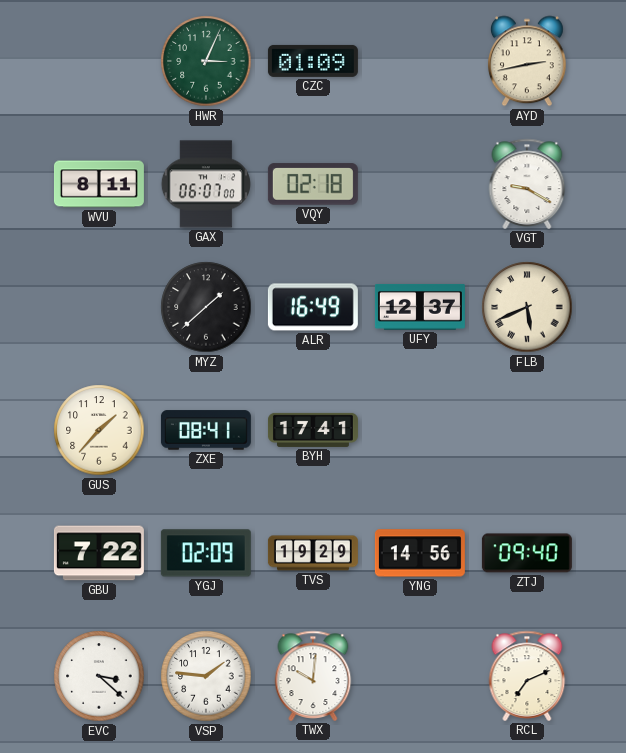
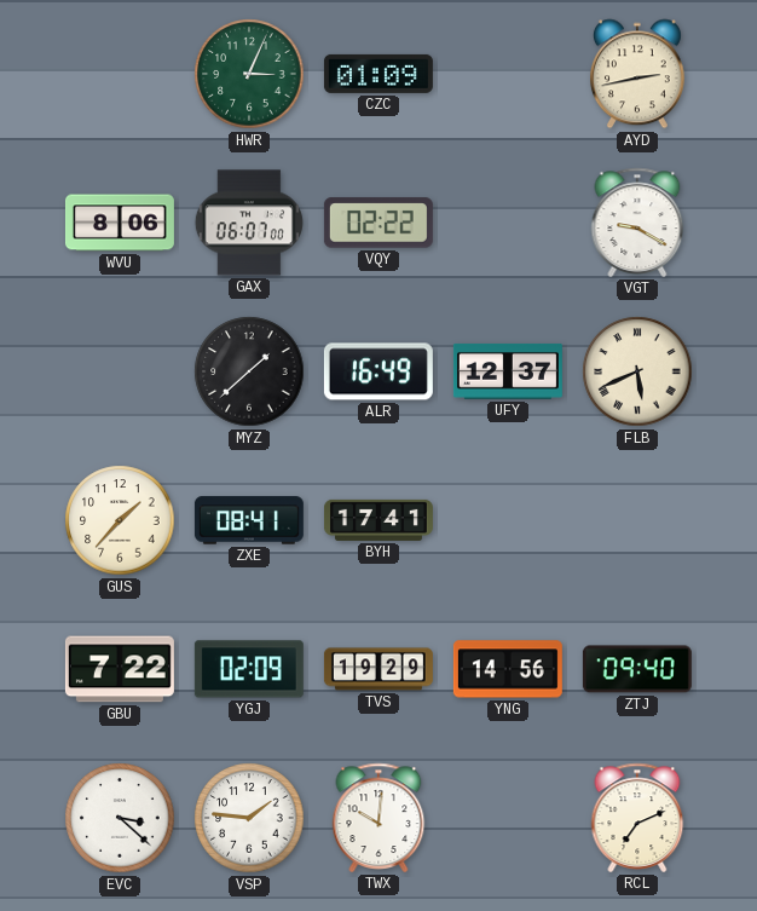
WVU: 8:11 -> 8:06
VQY: 02:18 -> 02:22
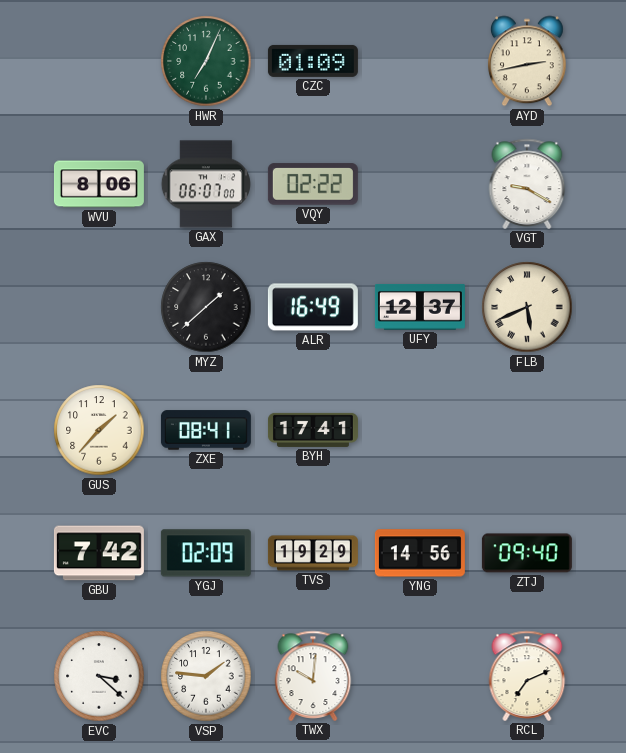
HWR: 3:04 -> 7:04
GBU: 7:22 -> 7:42
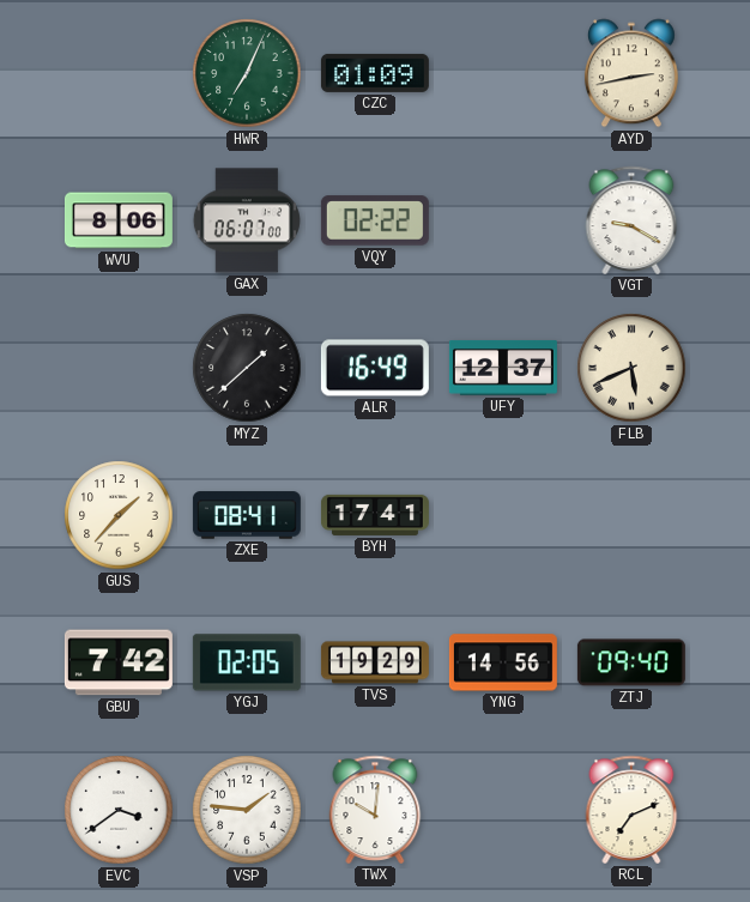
YGJ: 02:09 -> 02:05
EVC: 3:22 -> 3:39
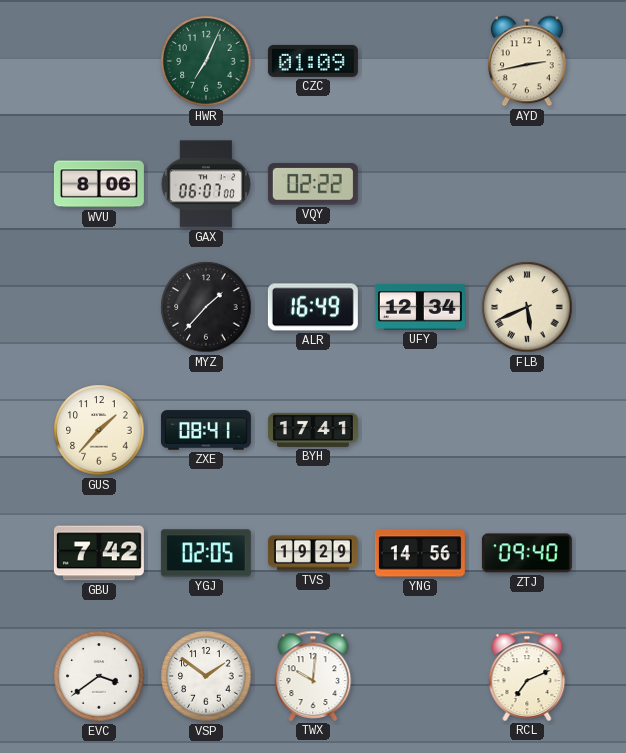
VGT: 9:20 -> none
MYZ: 1:38 -> 1:37
UFY: 12:37 -> 12:34
VSP: 1:46 -> 1:51
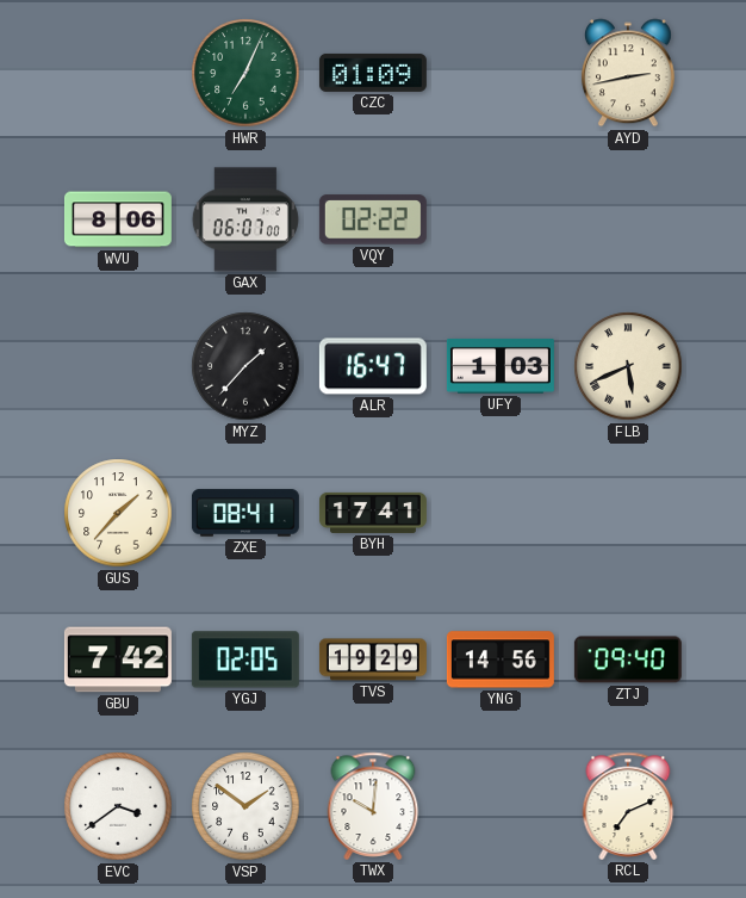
ALR: 16:49 -> 16:47
UFY: 12:34 -> 1:03
